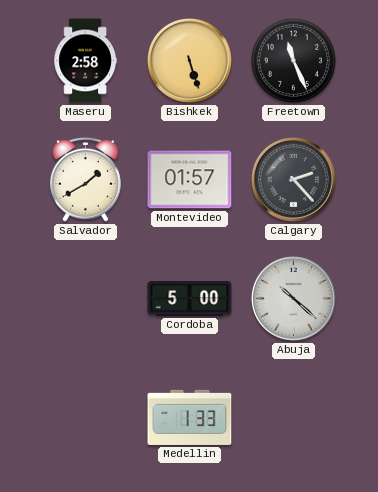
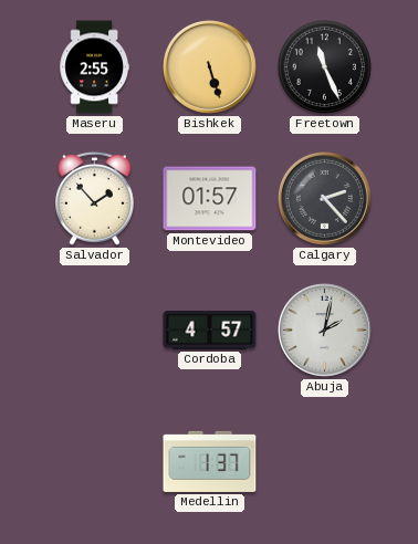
Maseru: 2:58 -> 2:55
Salvador: 1:40 -> 1:53
Cordoba: 5:00 -> 4:57
Abuja: 10:22 -> 2:02
Medellin: 1:33 -> 1:37
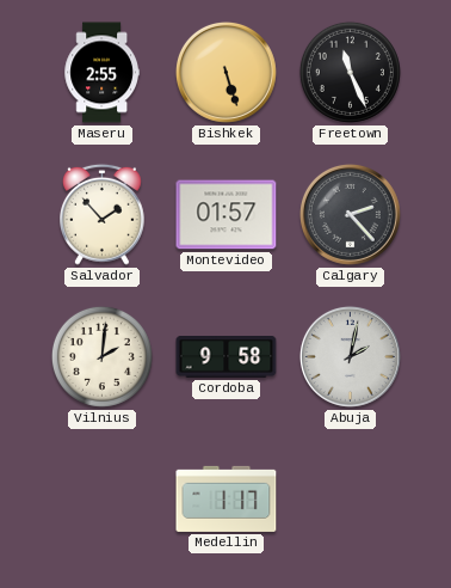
Vilnius: none -> 2:01
Cordoba: 4:57 -> 9:58
Medellin: 1:37 -> 1:17
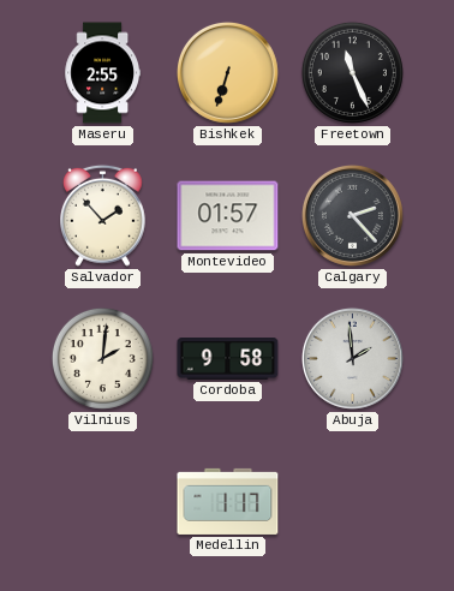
Bishkek: 5:27 -> 6:33
Abuja: 2:02 -> 1:59
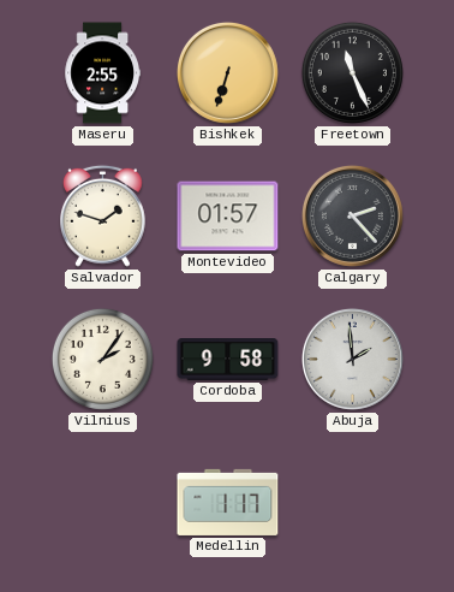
Salvador: 1:53 -> 1:48
Vilnius: 2:01 -> 2:06
